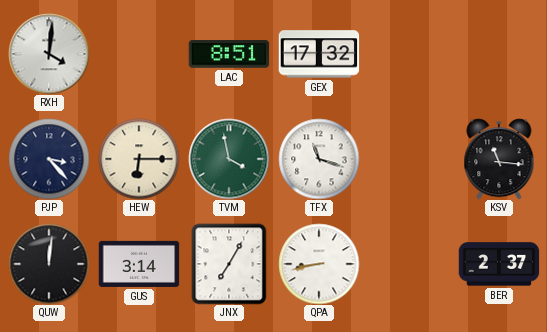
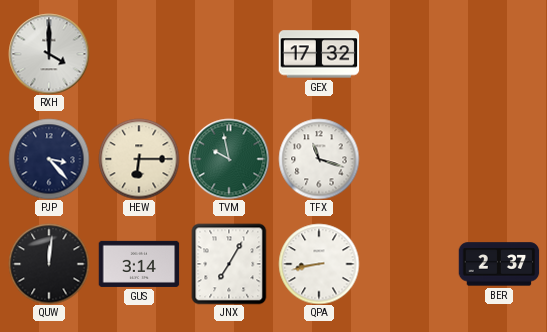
RXH: 4:01 -> 4:00
LAC: 8:51 -> none
TVM: 3:58 -> 9:58
KSV: 11:16 -> none
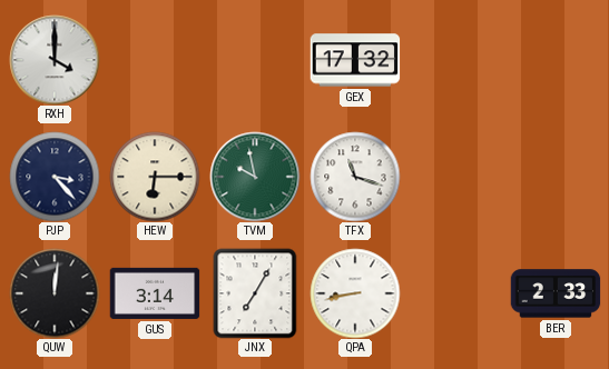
BER: 2:37 -> 2:33
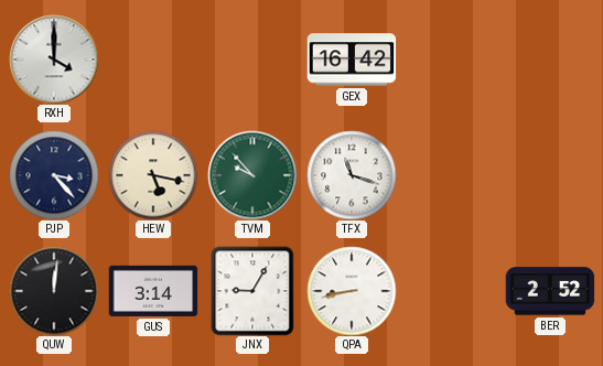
GEX: 17:32 -> 16:42
HEW: 6:15 -> 5:17
TVM: 9:58 -> 9:53
JNX: 7:05 -> 9:05
BER: 2:33 -> 2:52
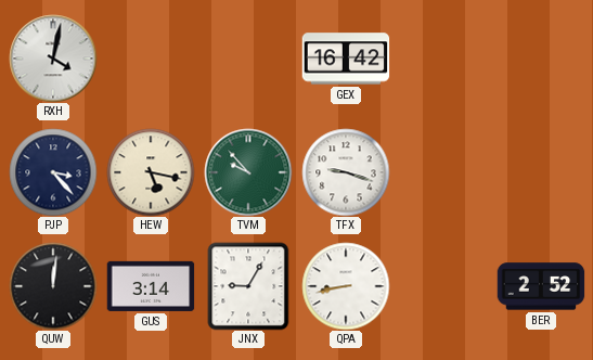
RXH: 4:00 -> 4:02
TFX: 11:18 -> 9:18
